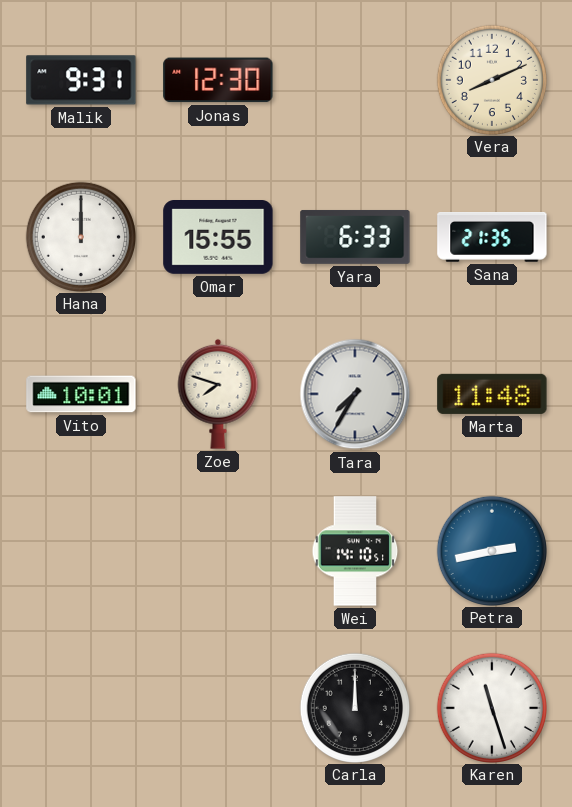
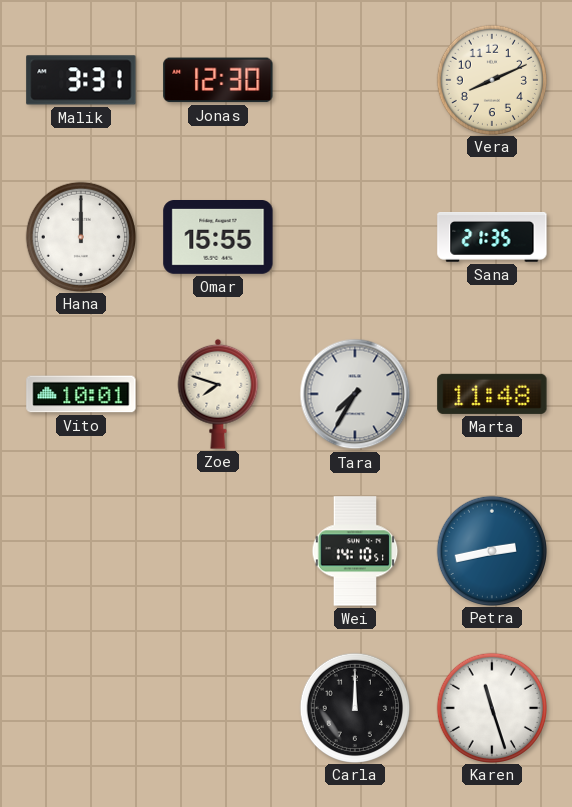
Malik: 9:31 -> 3:31
Yara: 6:33 -> none
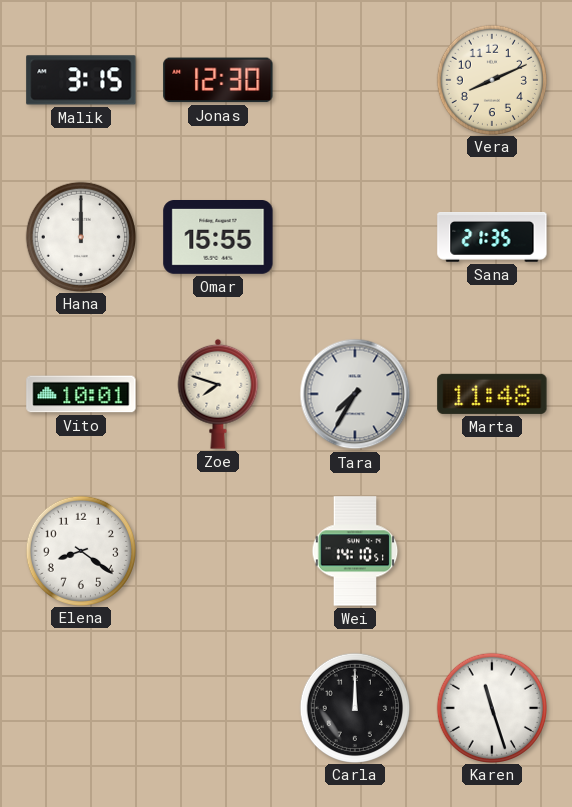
Malik: 3:31 -> 3:15
Elena: none -> 8:21
Petra: 2:43 -> none
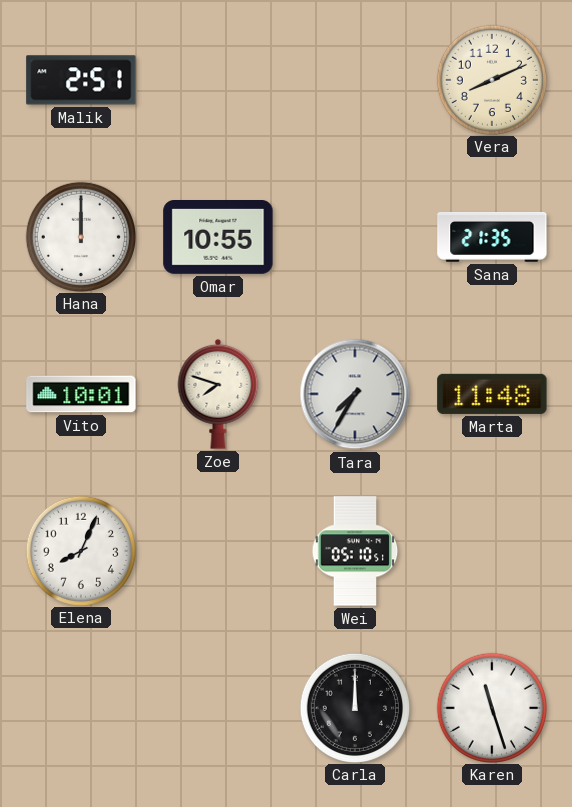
Malik: 3:15 -> 2:51
Jonas: 12:30 -> none
Omar: 15:55 -> 10:55
Elena: 8:21 -> 8:04
Wei: 14:10 -> 05:10
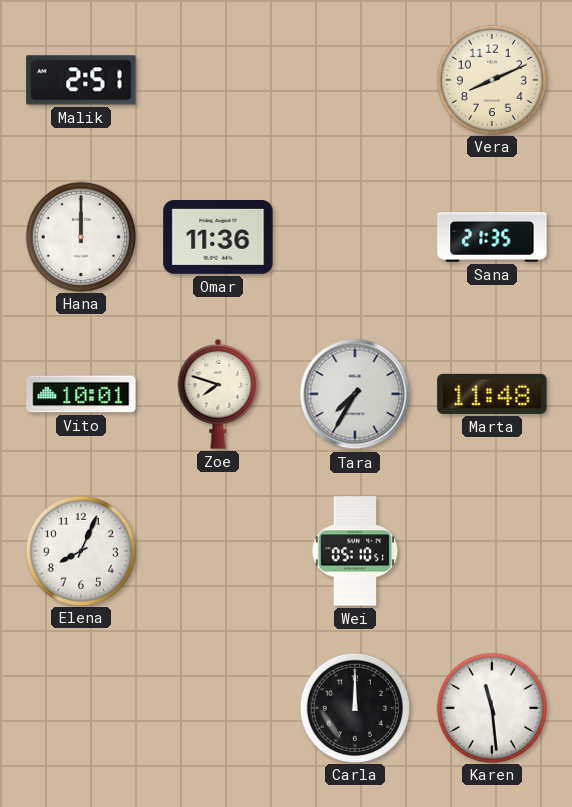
Omar: 10:55 -> 11:36
Karen: 11:27 -> 11:29
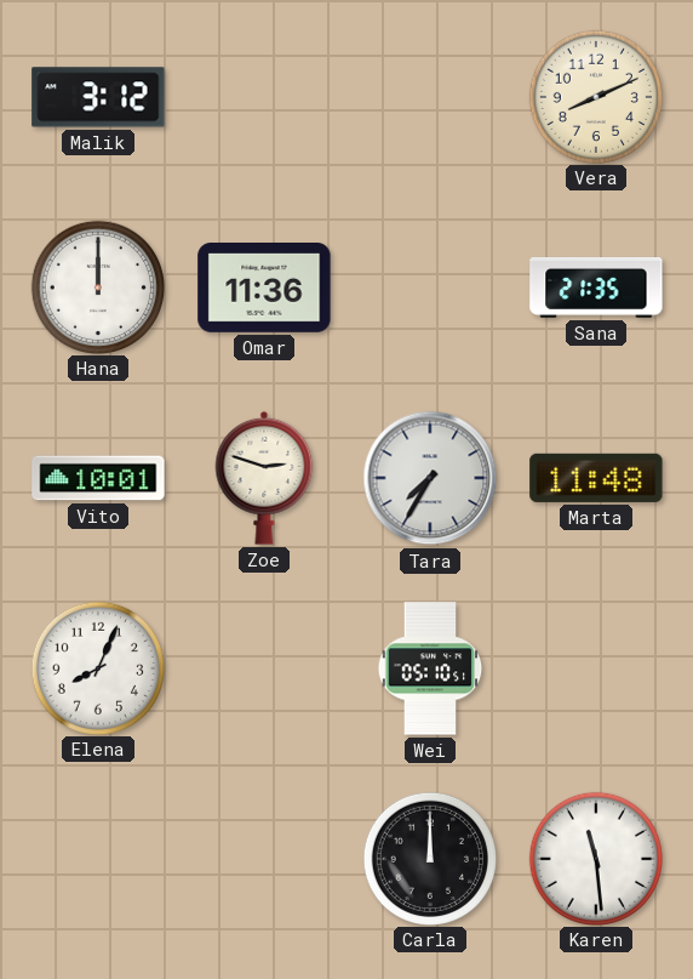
Malik: 2:51 -> 3:12
Zoe: 7:48 -> 2:48
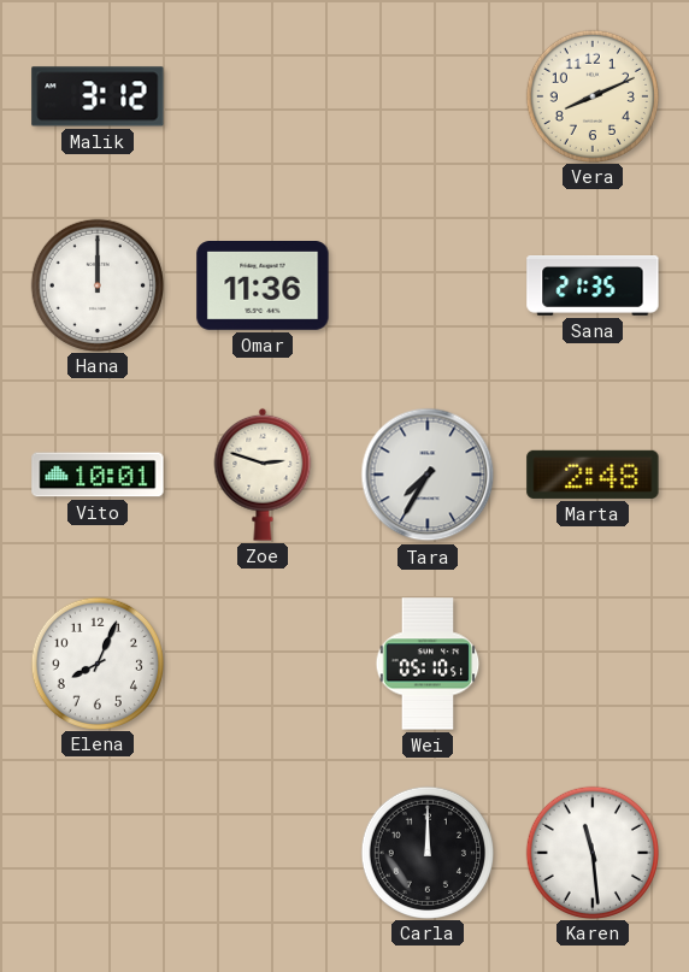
Marta: 11:48 -> 2:48
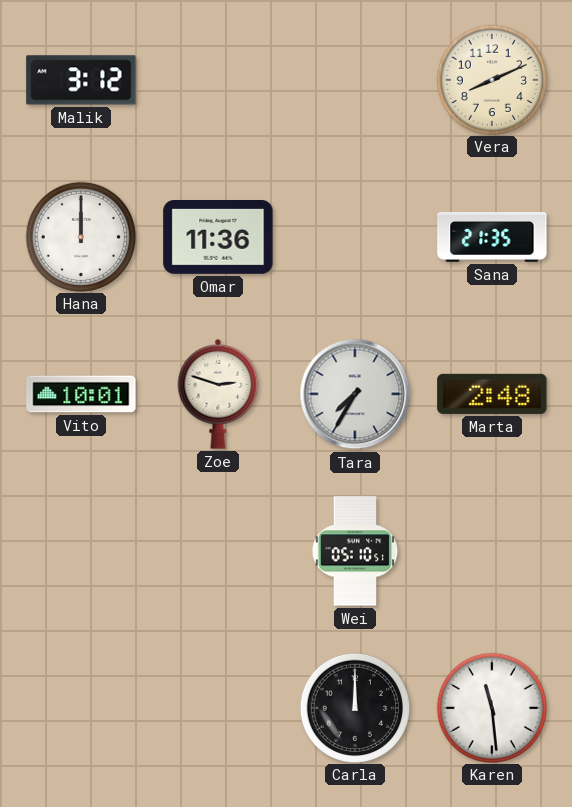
Elena: 8:04 -> none
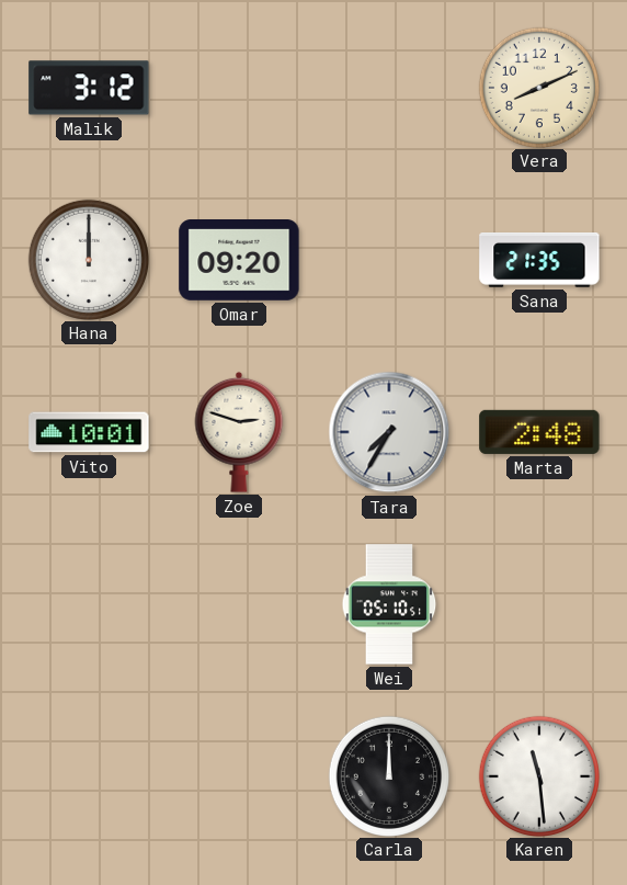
Omar: 11:36 -> 09:20
